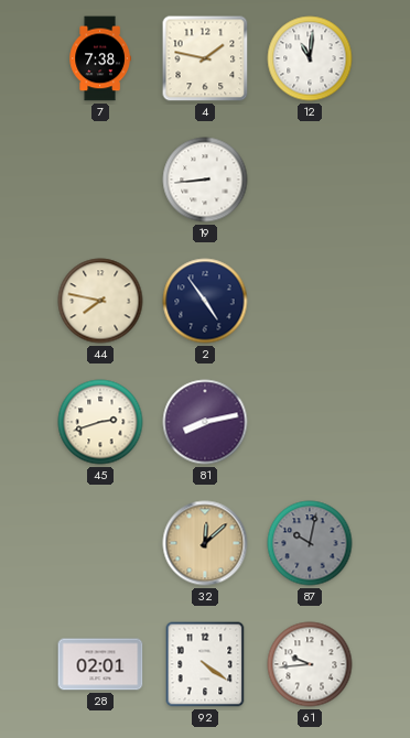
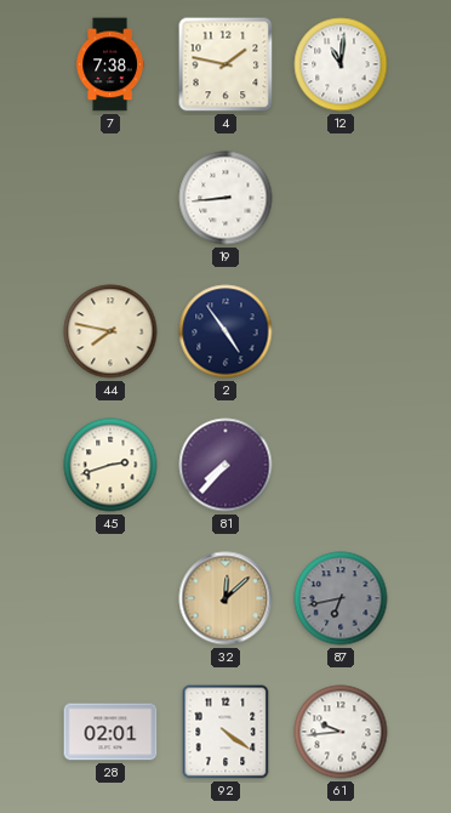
81: 8:13 -> 7:37
87: 10:02 -> 6:43
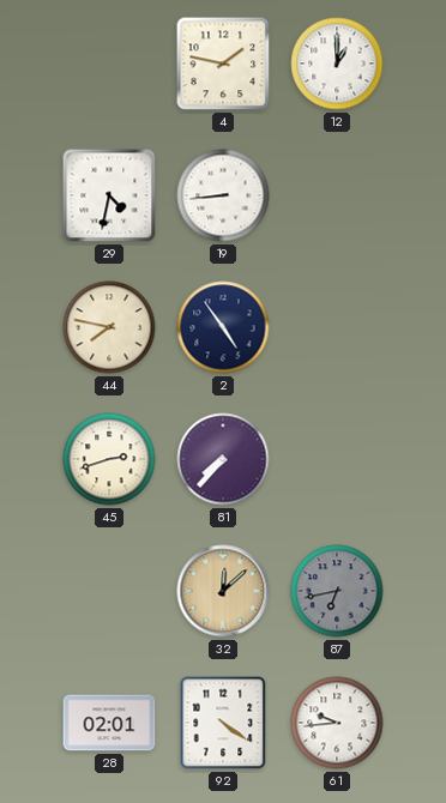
7: 7:38 -> none
12: 11:01 -> 1:00
29: none -> 4:32
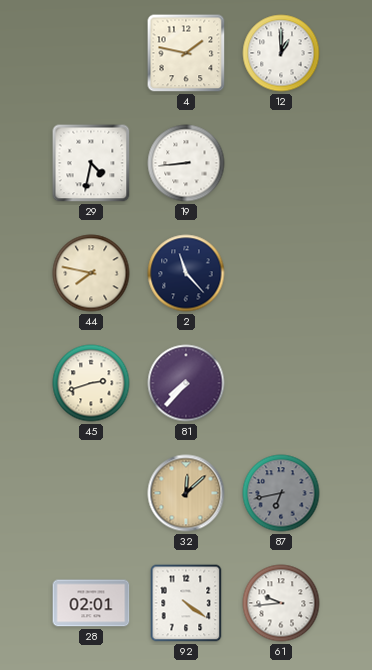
2: 4:54 -> 11:23
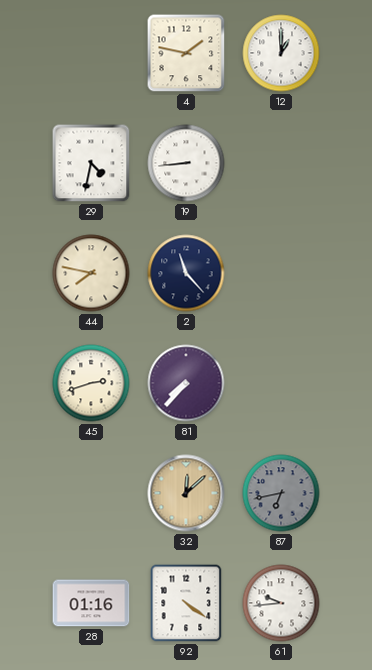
28: 02:01 -> 01:16
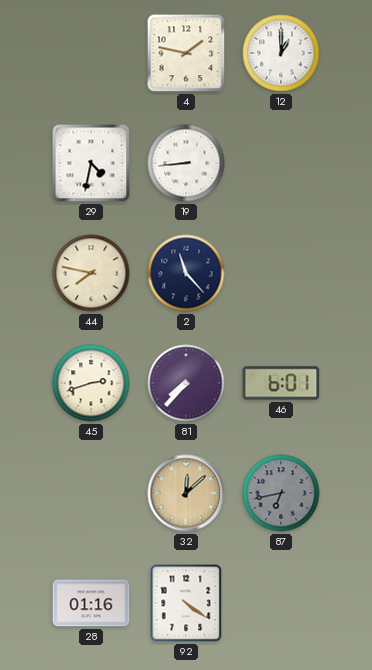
46: none -> 6:01
61: 9:44 -> none
